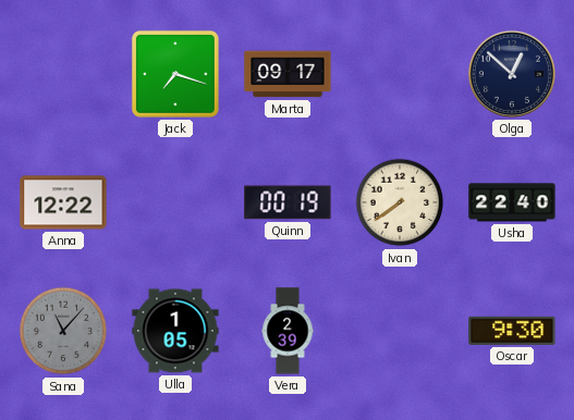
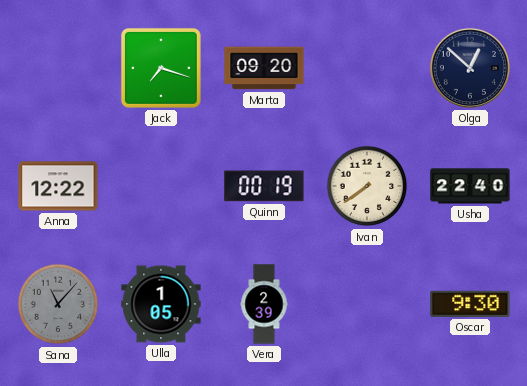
Marta: 09:17 -> 09:20
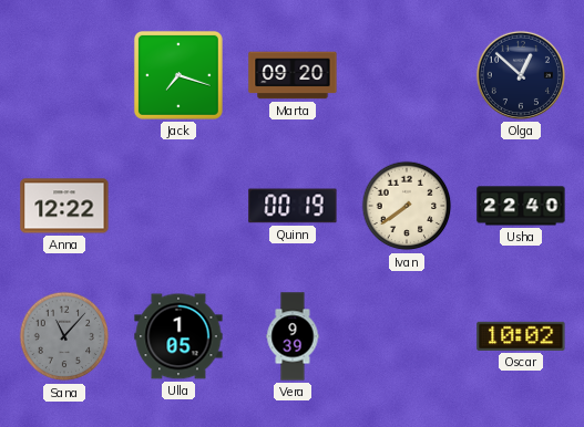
Vera: 2:39 -> 9:39
Oscar: 9:30 -> 10:02
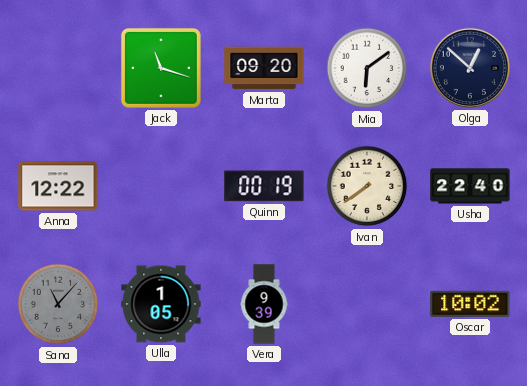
Jack: 7:18 -> 11:18
Mia: none -> 6:09
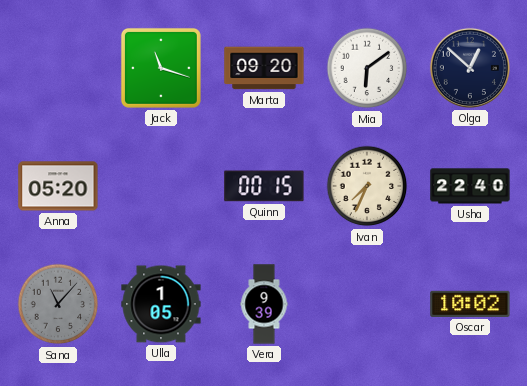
Anna: 12:22 -> 05:20
Quinn: 00:19 -> 00:15
Ivan: 7:39 -> 7:34
